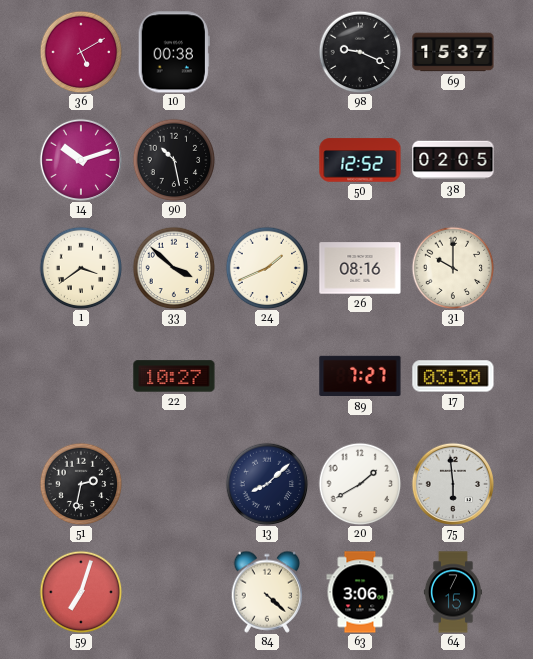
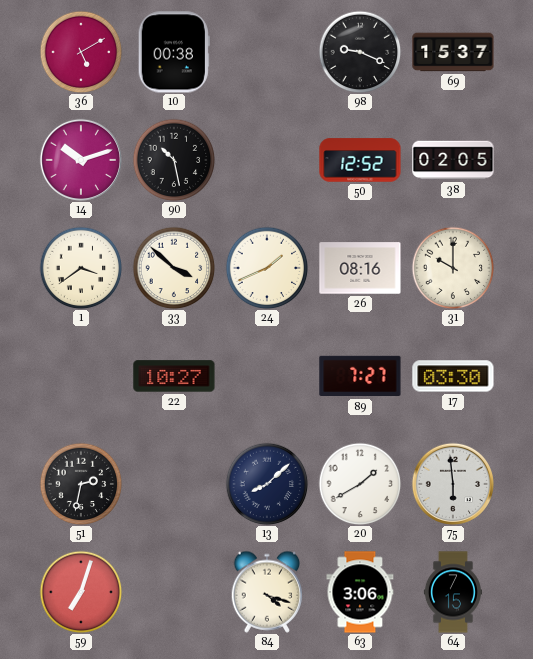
84: 4:22 -> 4:18
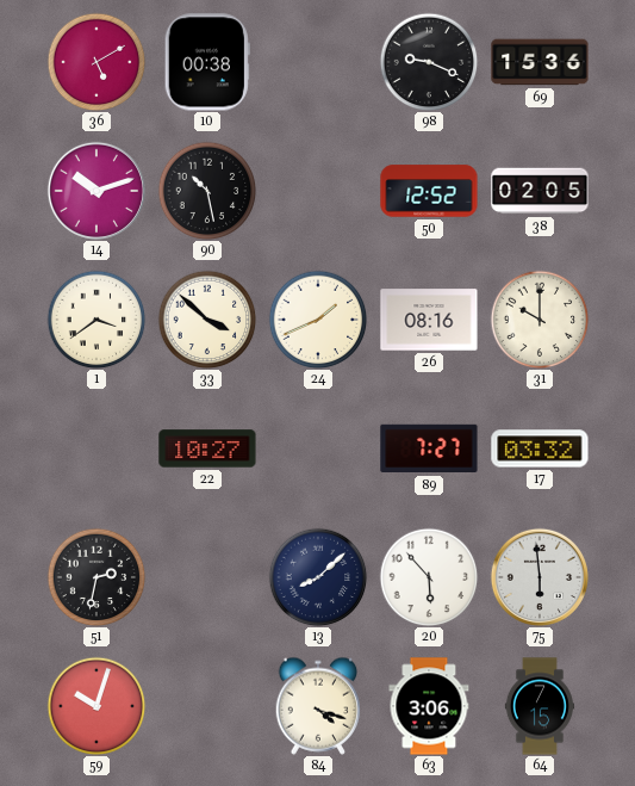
69: 15:37 -> 15:36
17: 03:30 -> 03:32
20: 1:40 -> 5:53
59: 7:03 -> 10:03
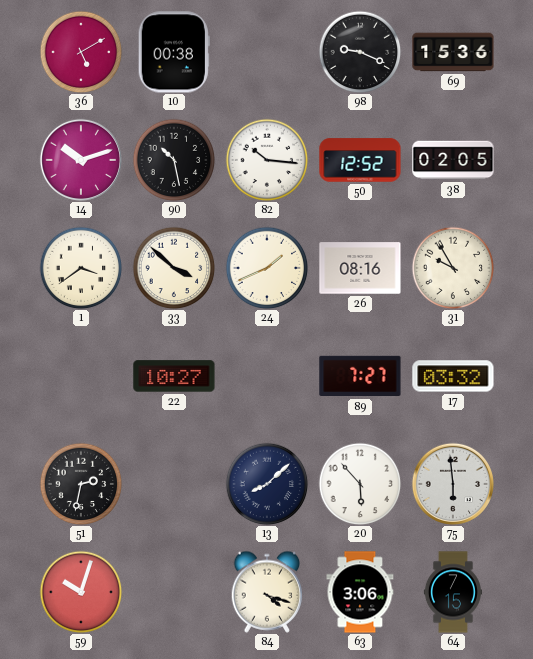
82: none -> 10:16
31: 10:00 -> 9:55
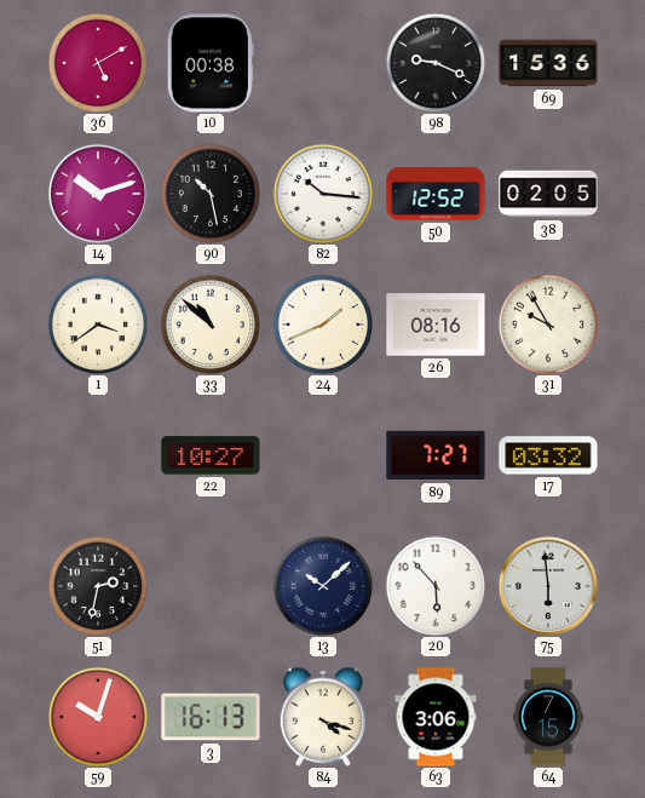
33: 3:52 -> 10:52
13: 8:08 -> 10:08
3: none -> 16:13
